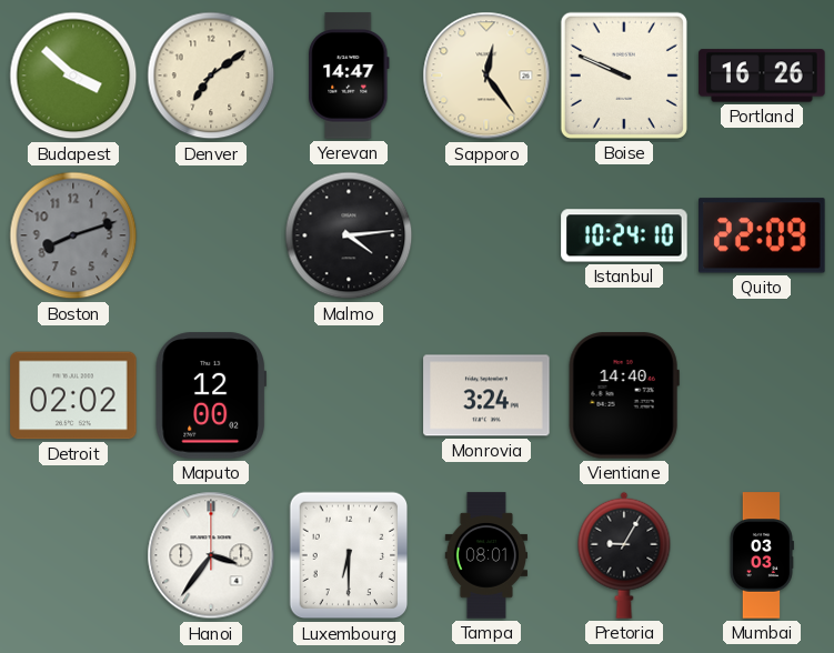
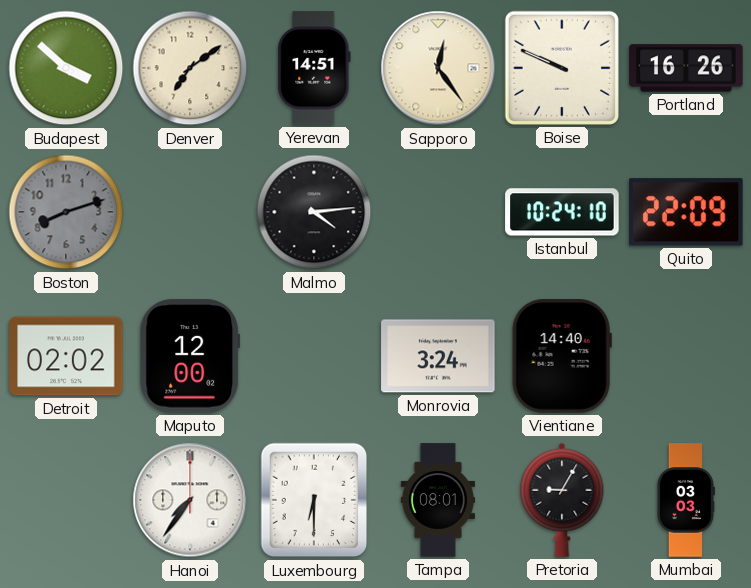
Yerevan: 14:47 -> 14:51
Hanoi: 3:36 -> 7:36
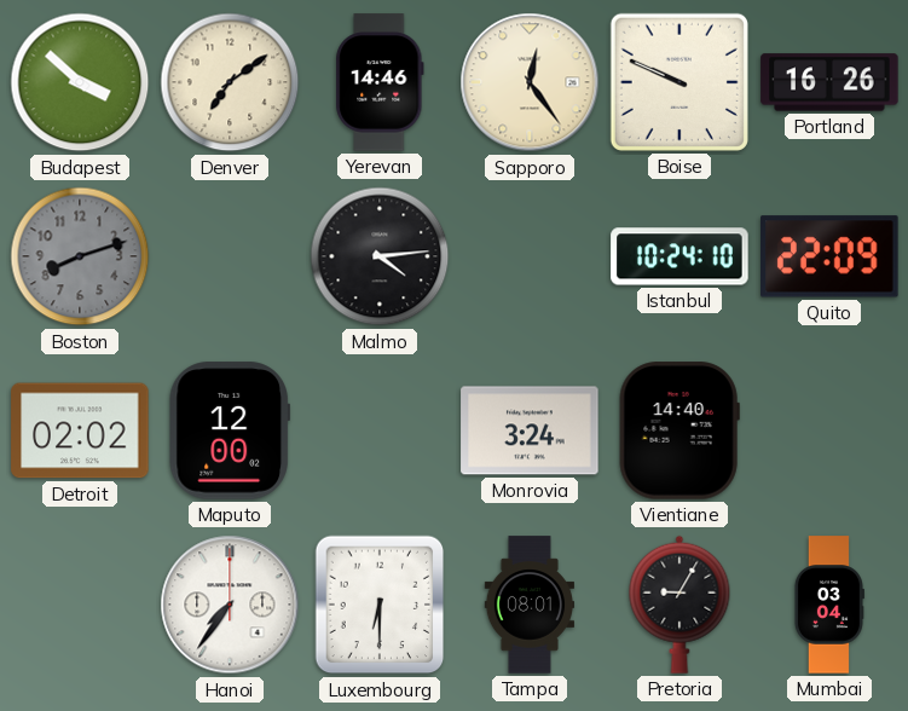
Yerevan: 14:51 -> 14:46
Mumbai: 03:03 -> 03:04
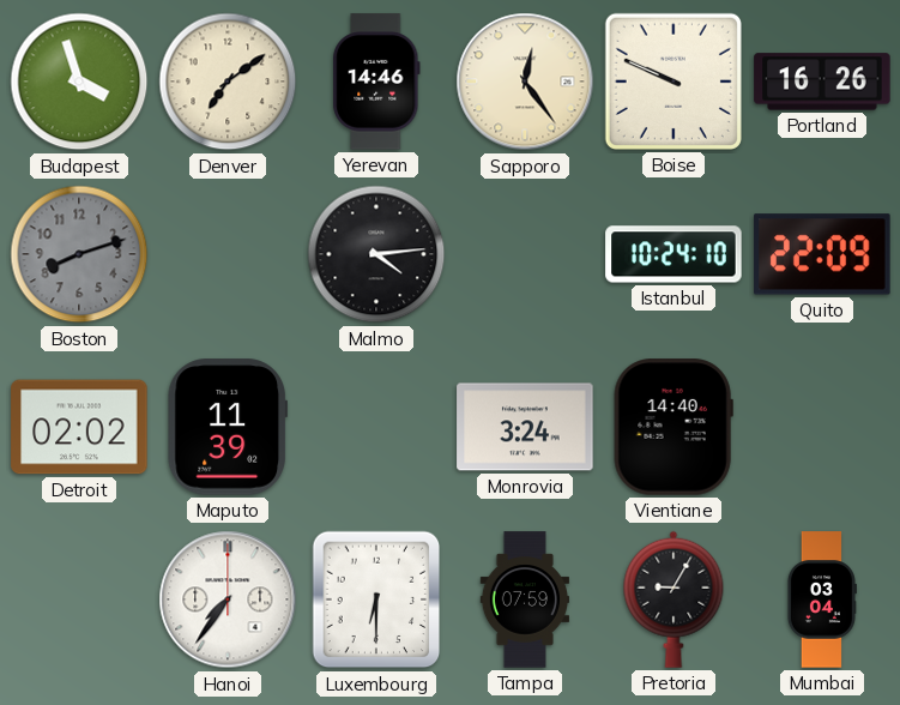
Budapest: 3:52 -> 3:57
Maputo: 12:00 -> 11:39
Tampa: 08:01 -> 07:59
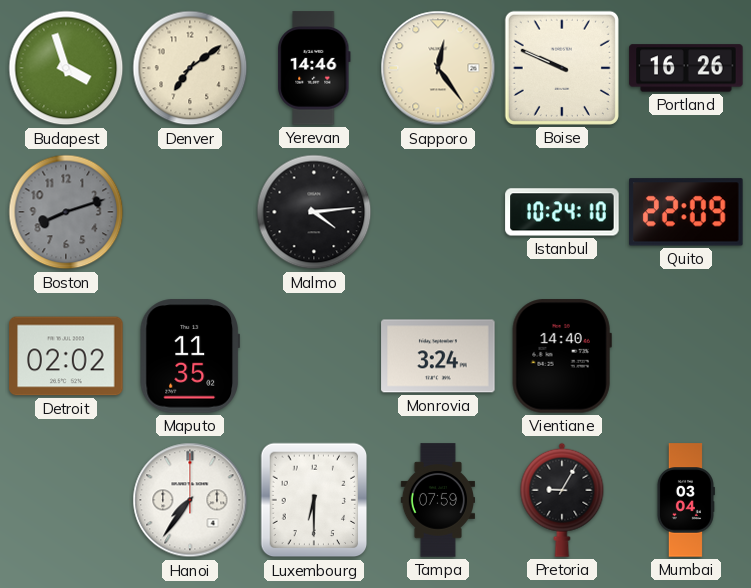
Maputo: 11:39 -> 11:35
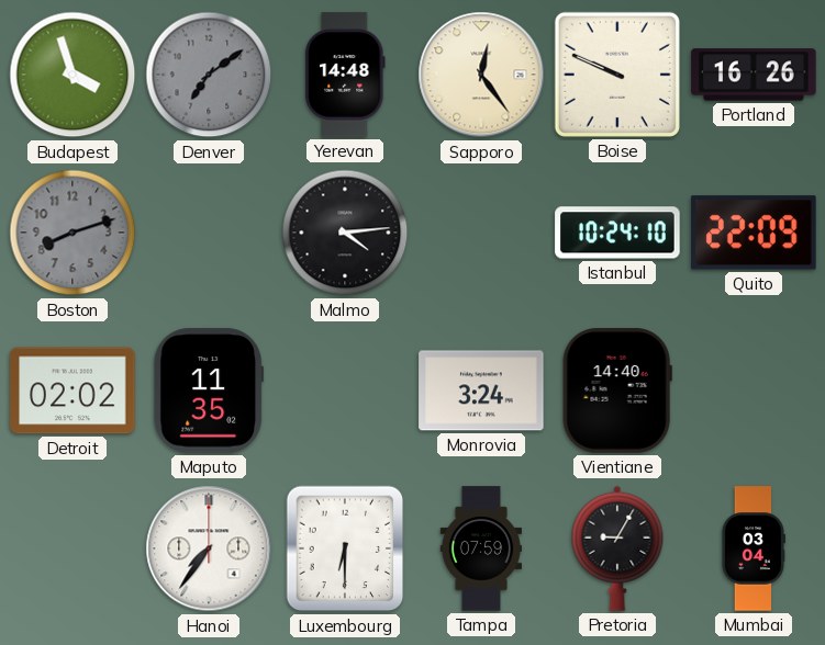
Denver dial: cream -> grey
Yerevan: 14:46 -> 14:48
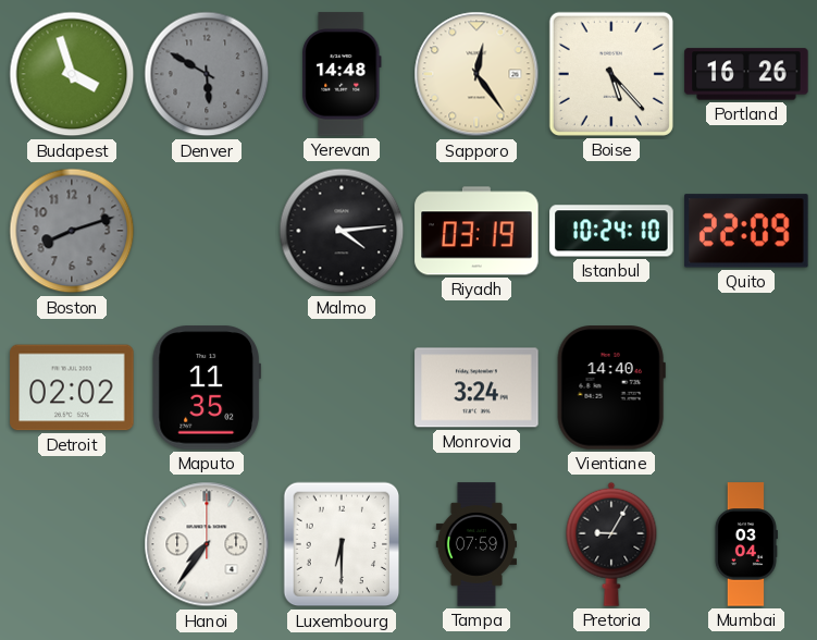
Denver: 7:09 -> 5:50
Boise: 9:49 -> 5:23
Riyadh: none -> 03:19
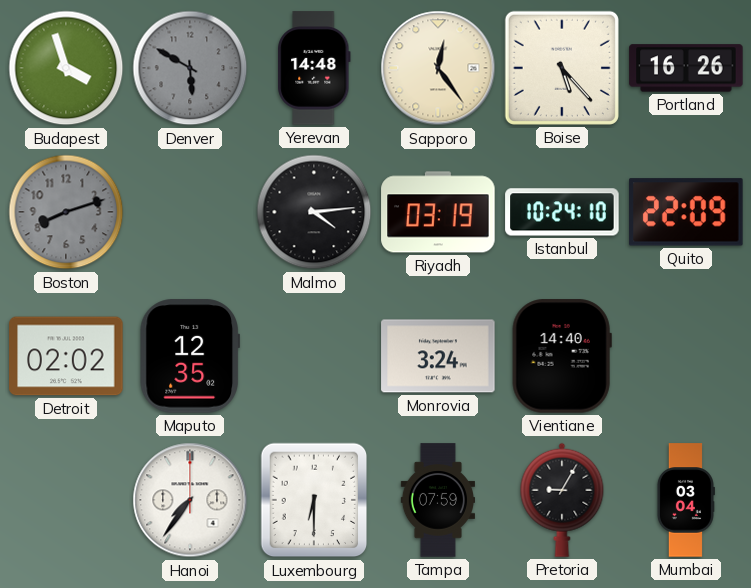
Maputo: 11:35 -> 12:35
